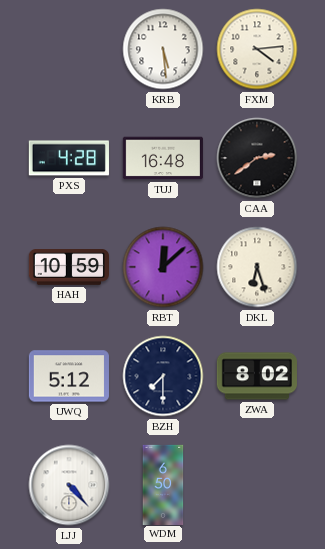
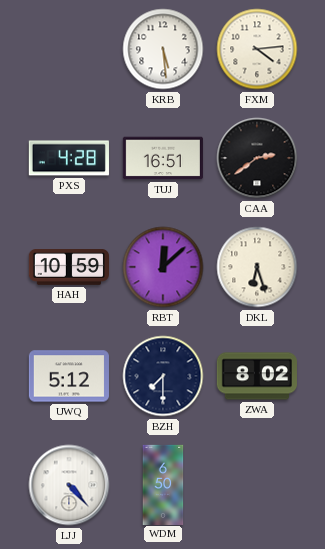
TUJ: 16:48 -> 16:51
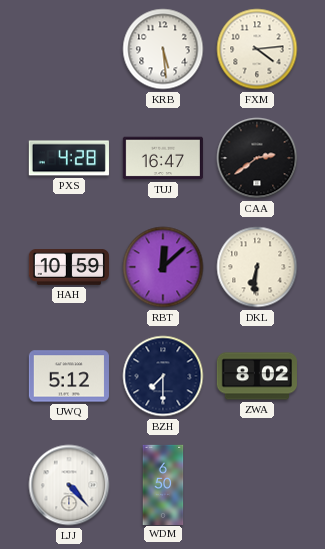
TUJ: 16:51 -> 16:47
DKL: 6:27 -> 6:31
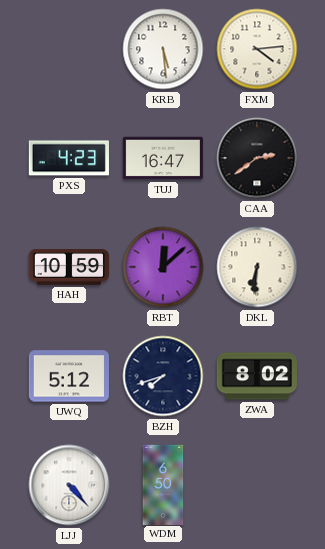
PXS: 4:28 -> 4:23
BZH: 7:30 -> 7:42
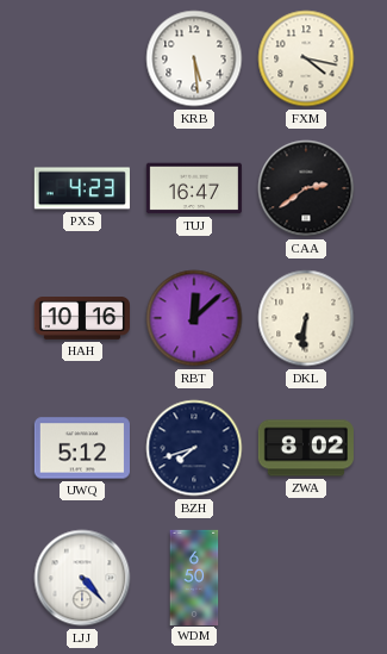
FXM: 4:14 -> 4:17
HAH: 10:59 -> 10:16
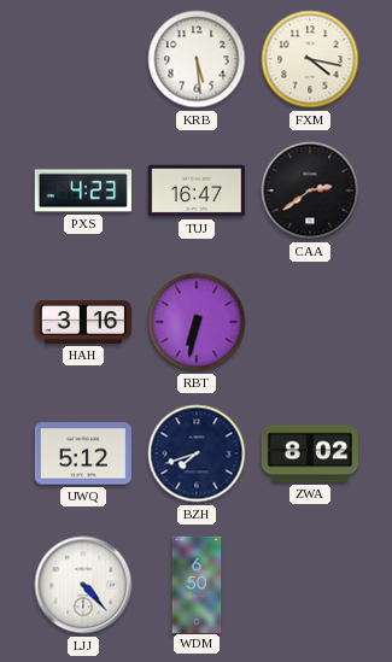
HAH: 10:16 -> 3:16
RBT: 12:08 -> 6:32
DKL: 6:31 -> none
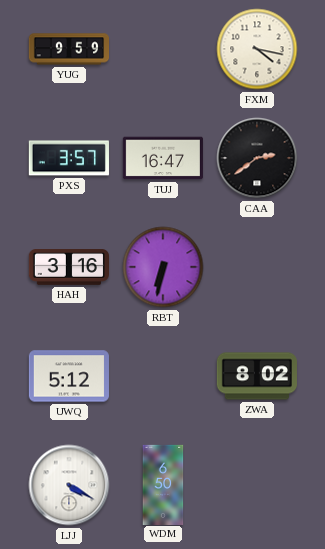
YUG: none -> 9:59
KRB: 5:29 -> none
PXS: 4:23 -> 3:57
BZH: 7:42 -> none
LJJ: 4:23 -> 4:20
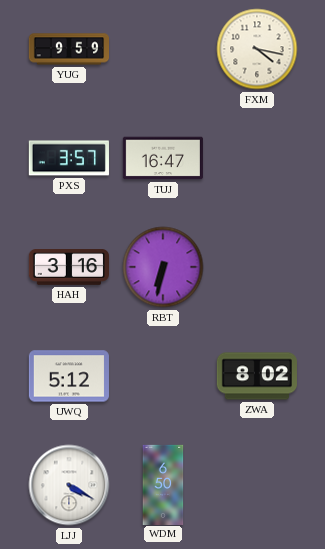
CAA: 2:39 -> none
